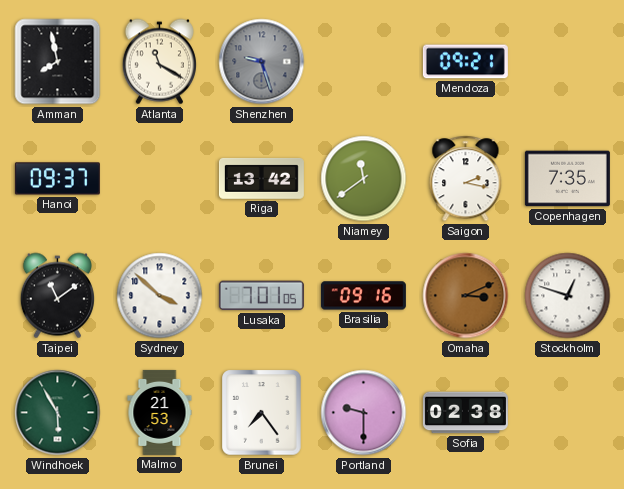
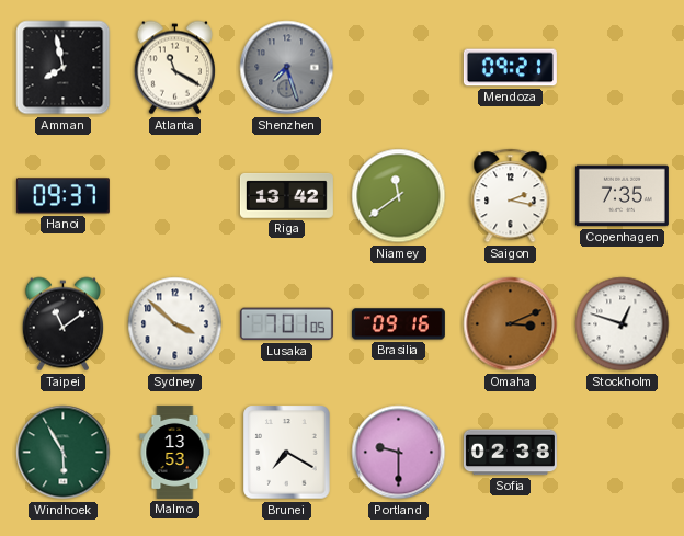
Shenzhen: 9:27 -> 7:27
Malmo: 21:53 -> 13:53
Brunei: 7:24 -> 7:20
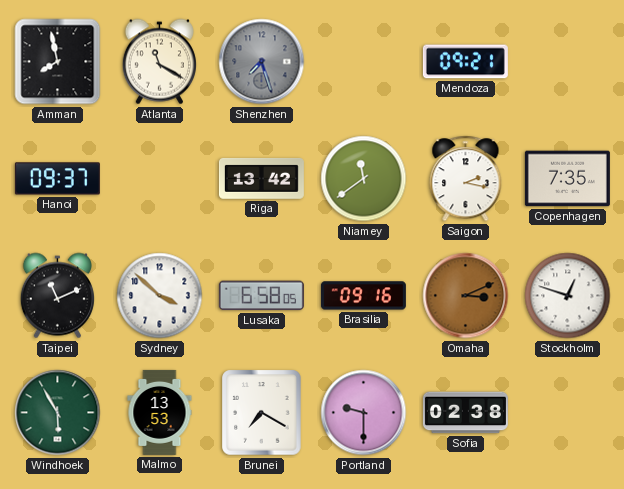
Taipei: 11:09 -> 11:11
Lusaka: 7:01 -> 6:58
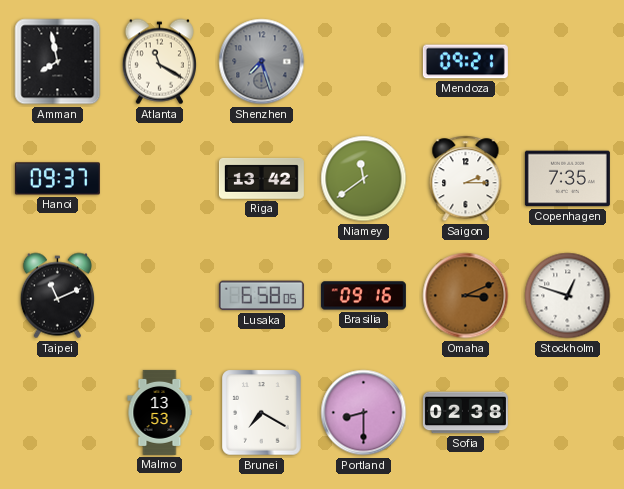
Saigon: 2:17 -> 2:15
Sydney: 3:52 -> none
Windhoek: 5:55 -> none
Portland: 9:30 -> 8:30
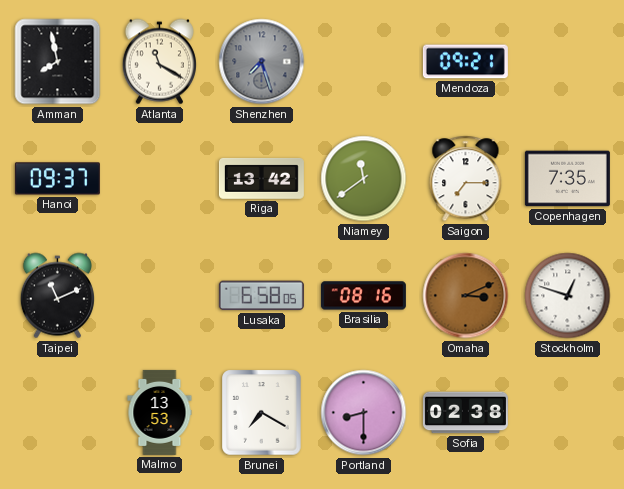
Saigon: 2:15 -> 7:15
Brasilia: 09:16 -> 08:16
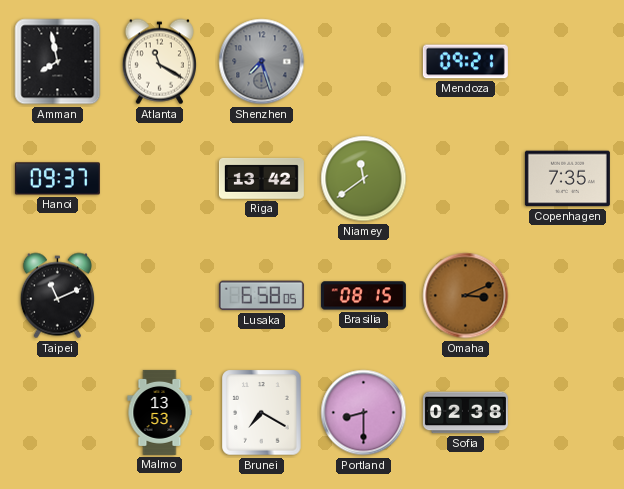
Saigon: 7:15 -> none
Brasilia: 08:16 -> 08:15
Stockholm: 12:48 -> none
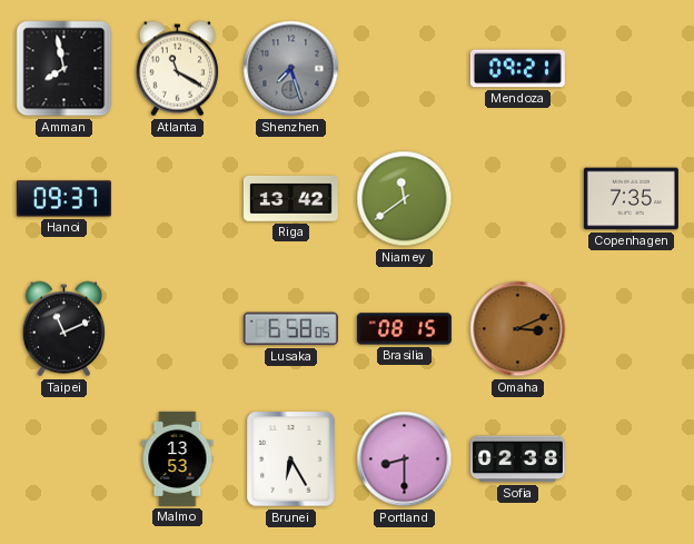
Brunei: 7:20 -> 6:25
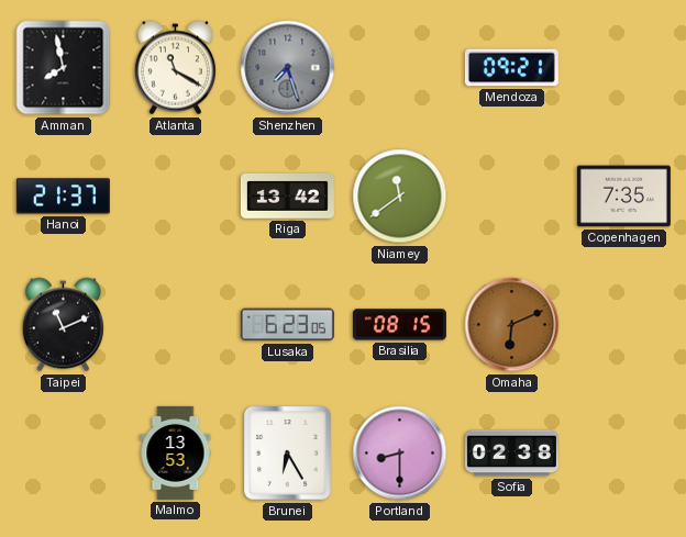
Hanoi: 09:37 -> 21:37
Lusaka: 6:58 -> 6:23
Omaha: 3:11 -> 6:11
